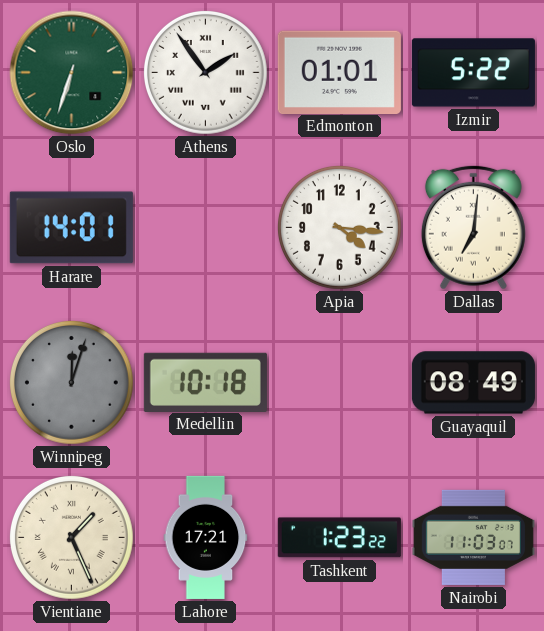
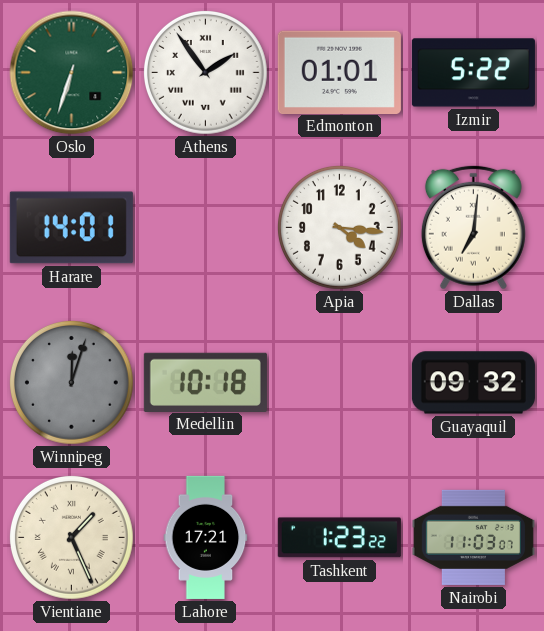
Guayaquil: 08:49 -> 09:32
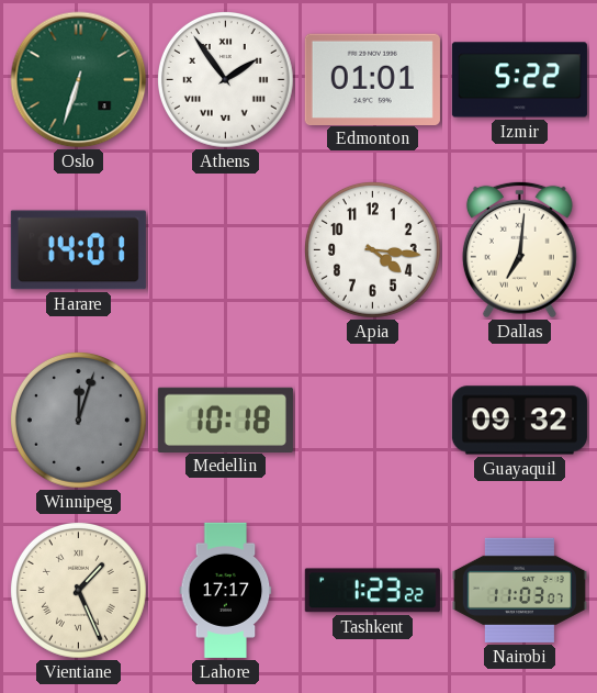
Lahore: 17:21 -> 17:17
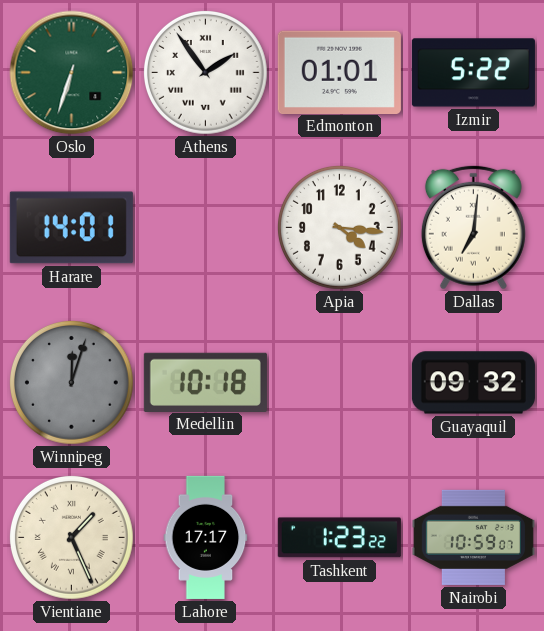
Nairobi: 11:03 -> 10:59
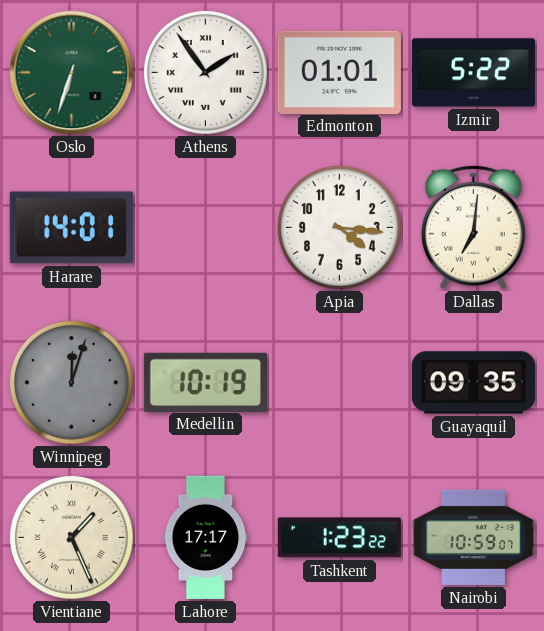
Medellin: 10:18 -> 10:19
Guayaquil: 09:32 -> 09:35
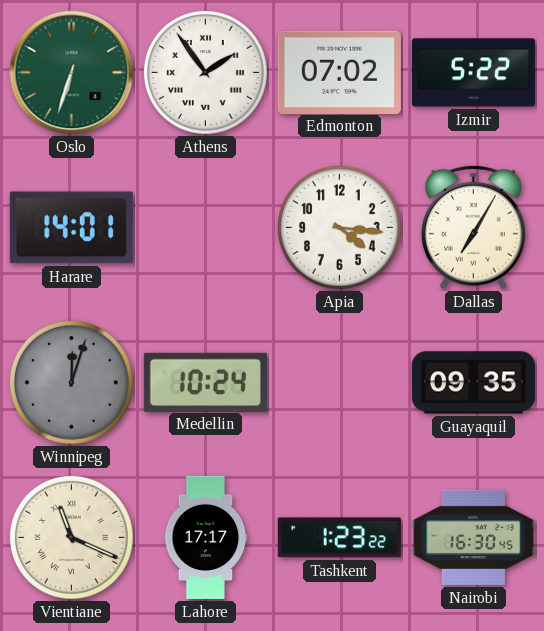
Edmonton: 01:01 -> 07:02
Dallas: 7:01 -> 7:05
Medellin: 10:19 -> 10:24
Vientiane: 1:26 -> 11:19
Nairobi: 10:59 -> 16:30
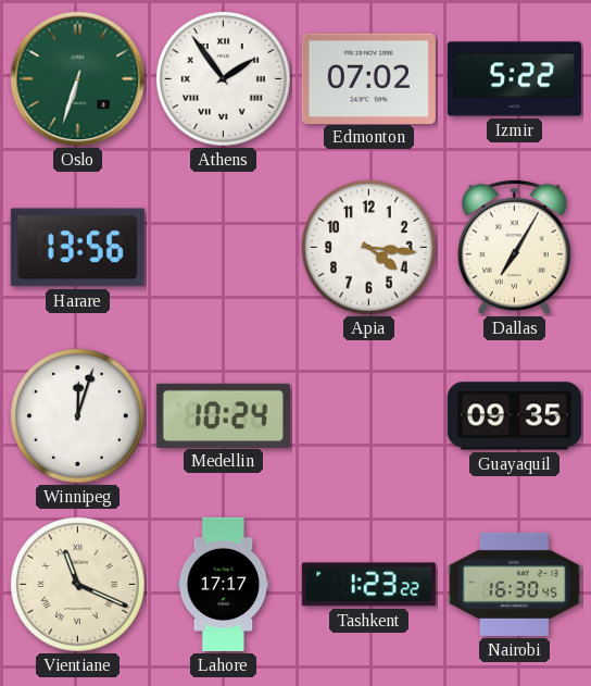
Harare: 14:01 -> 13:56
Winnipeg dial: grey -> white
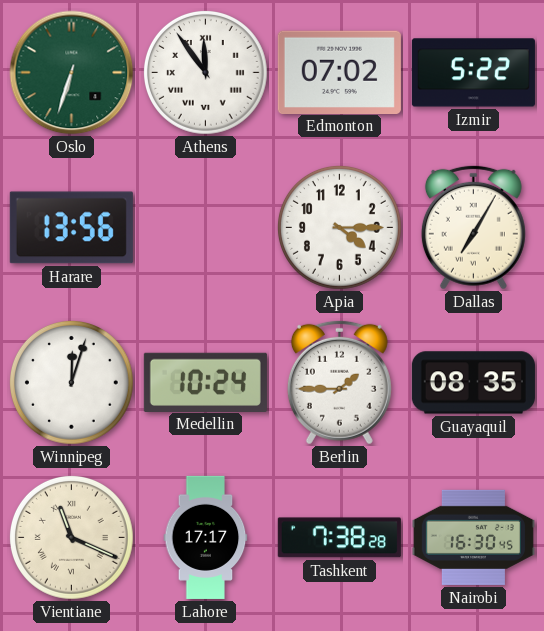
Athens: 1:54 -> 11:54
Apia: 4:16 -> 4:15
Berlin: none -> 1:45
Guayaquil: 09:35 -> 08:35
Tashkent: 1:23 -> 7:38
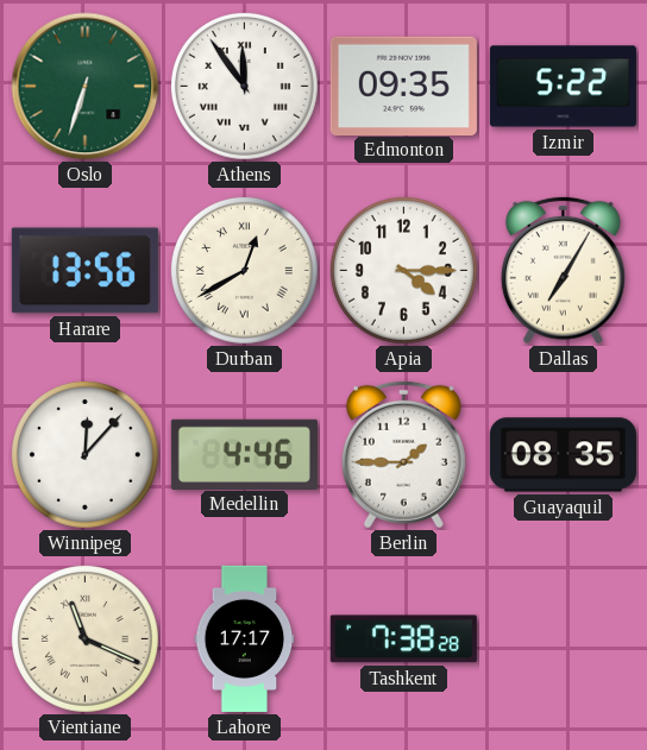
Edmonton: 07:02 -> 09:35
Durban: none -> 12:40
Winnipeg: 12:03 -> 12:07
Medellin: 10:24 -> 4:46
Nairobi: 16:30 -> none
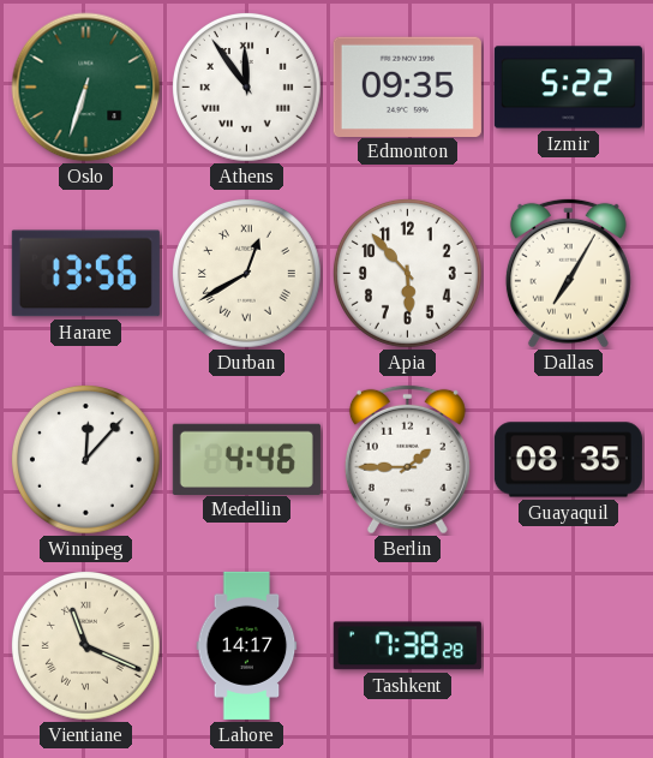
Apia: 4:15 -> 5:53
Lahore: 17:17 -> 14:17
